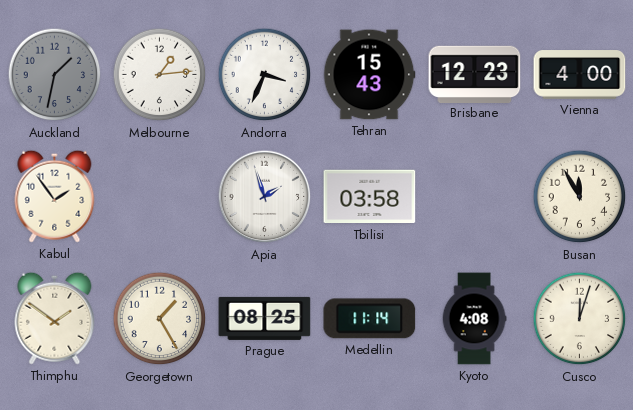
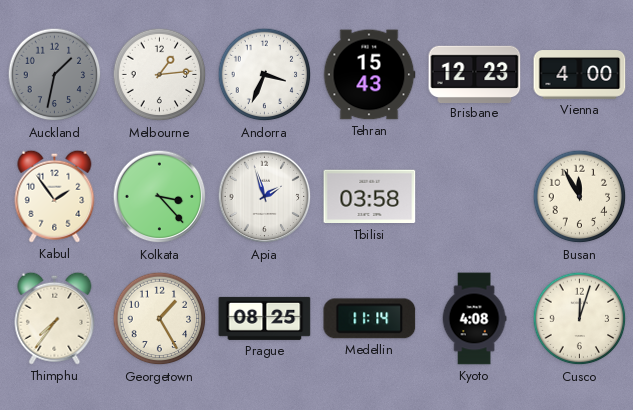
Kolkata: none -> 3:23
Thimphu: 1:51 -> 7:36
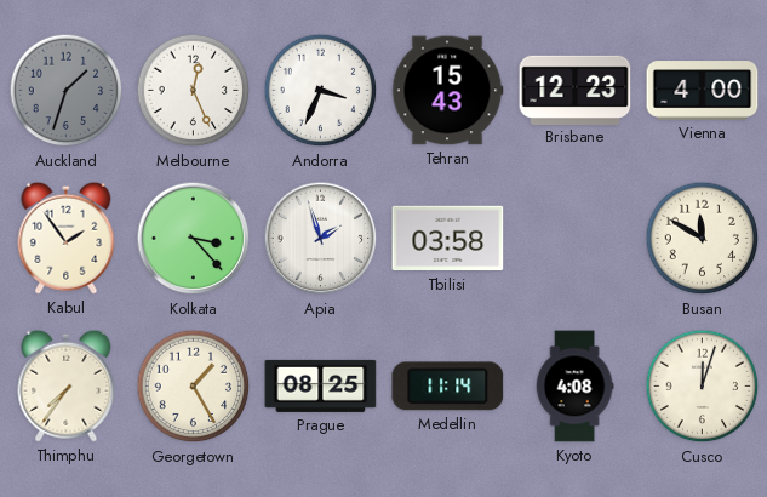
Auckland: 1:32 -> 1:33
Melbourne: 1:14 -> 12:26
Busan: 11:55 -> 11:50
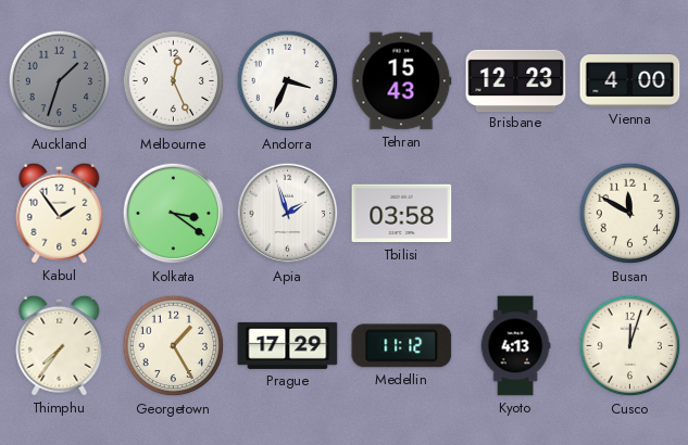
Kolkata: 3:23 -> 3:21
Prague: 08:25 -> 17:29
Medellin: 11:14 -> 11:12
Kyoto: 4:08 -> 4:13
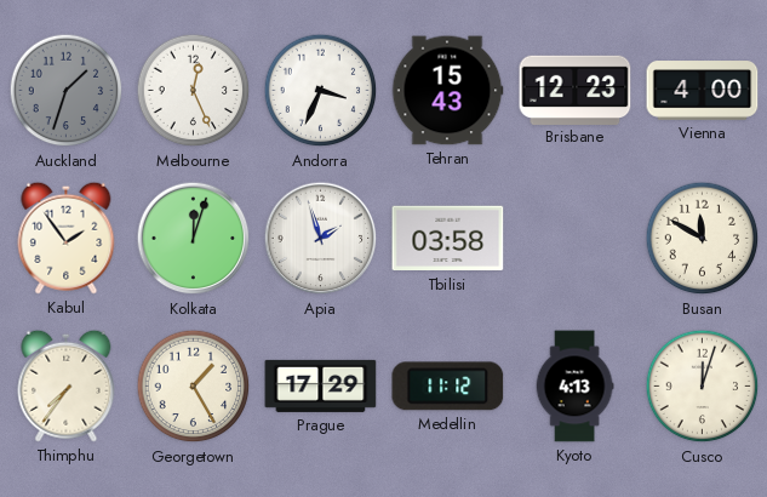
Kolkata: 3:21 -> 12:03
